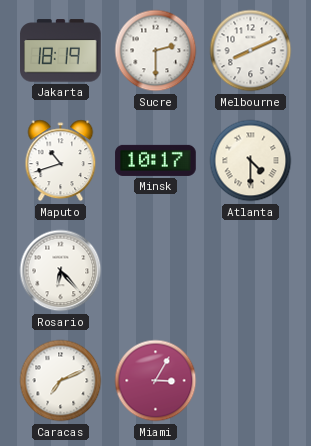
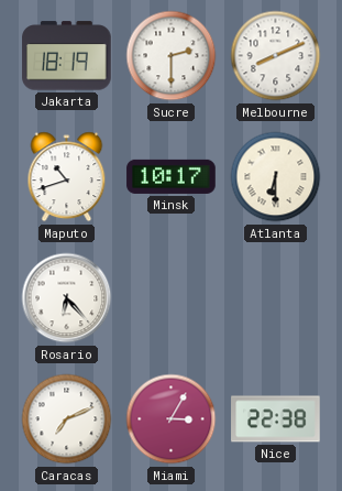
Atlanta: 4:30 -> 6:30
Nice: none -> 22:38
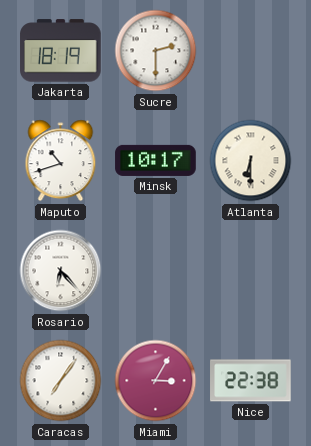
Melbourne: 8:11 -> none
Caracas: 7:11 -> 7:06
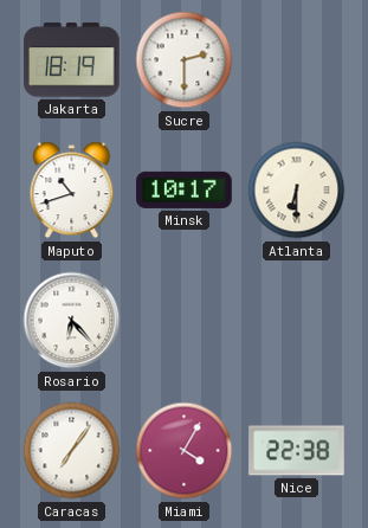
Miami: 3:05 -> 4:05
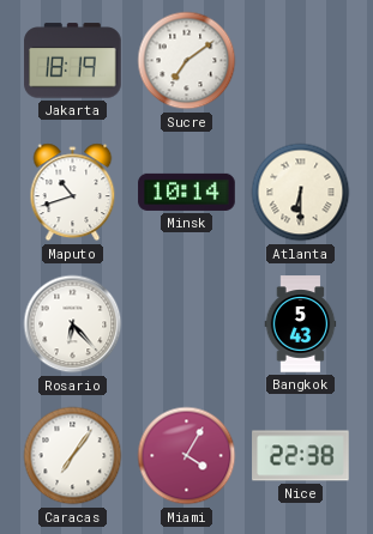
Sucre: 2:30 -> 7:09
Minsk: 10:17 -> 10:14
Bangkok: none -> 5:43
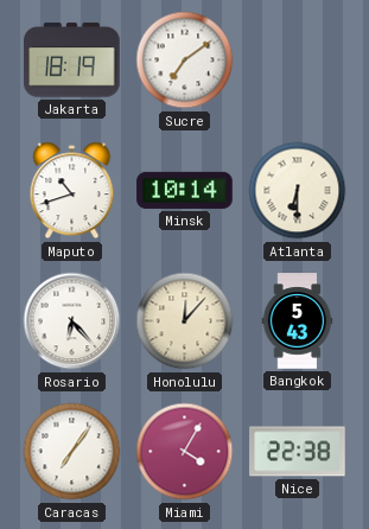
Honolulu: none -> 12:07
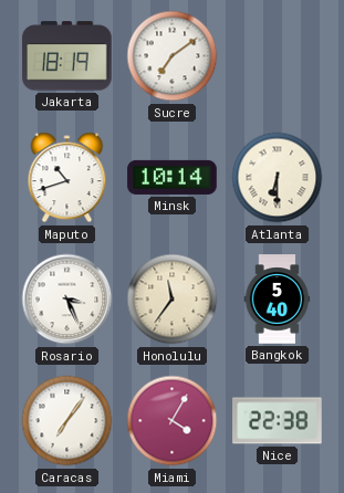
Rosario: 6:23 -> 3:26
Honolulu: 12:07 -> 11:36
Bangkok: 5:43 -> 5:40
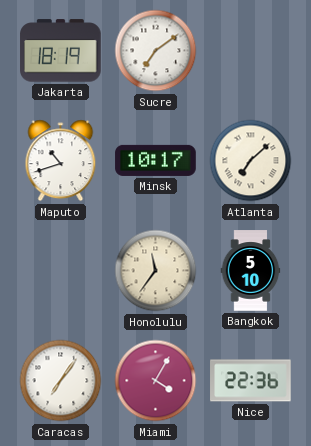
Minsk: 10:14 -> 10:17
Atlanta: 6:30 -> 7:08
Rosario: 3:26 -> none
Bangkok: 5:40 -> 5:10
Nice: 22:38 -> 22:36
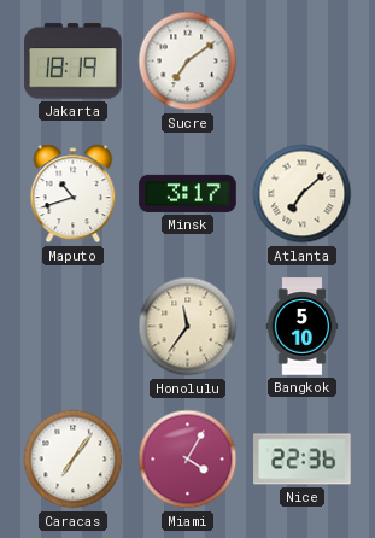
Minsk: 10:17 -> 3:17
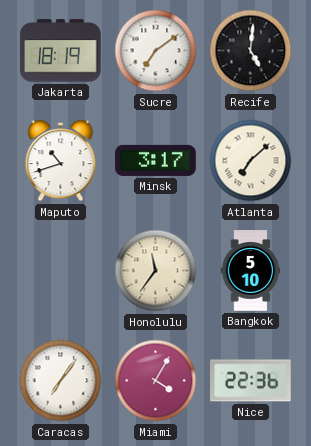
Recife: none -> 5:01
